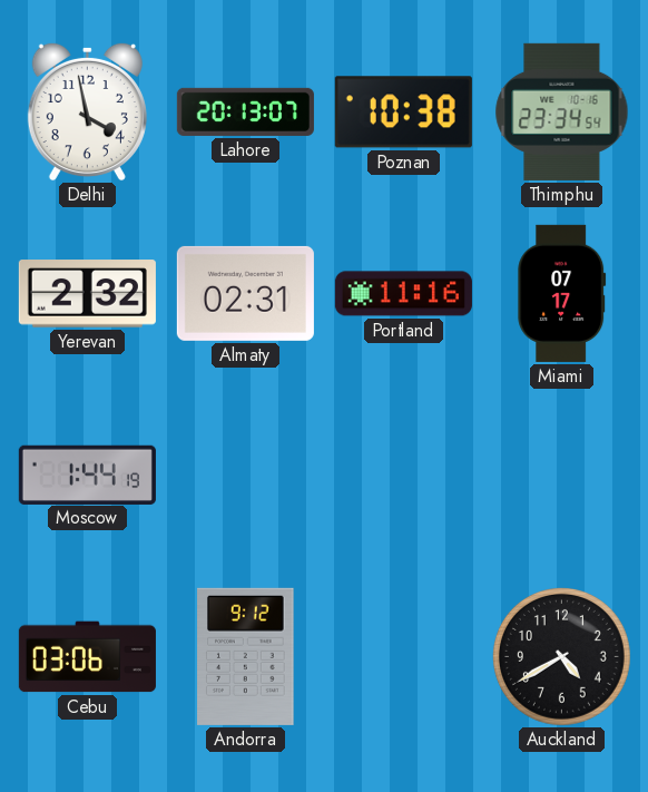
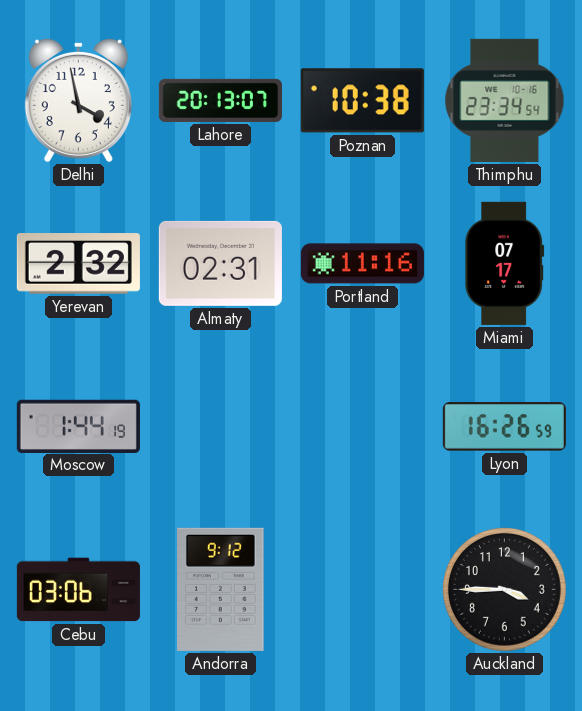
Lyon: none -> 16:26
Auckland: 4:40 -> 3:45
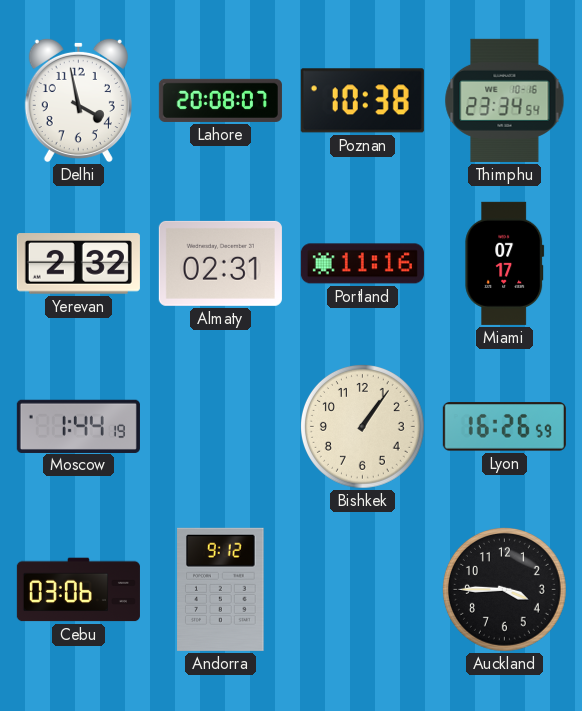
Lahore: 20:13 -> 20:08
Bishkek: none -> 1:06
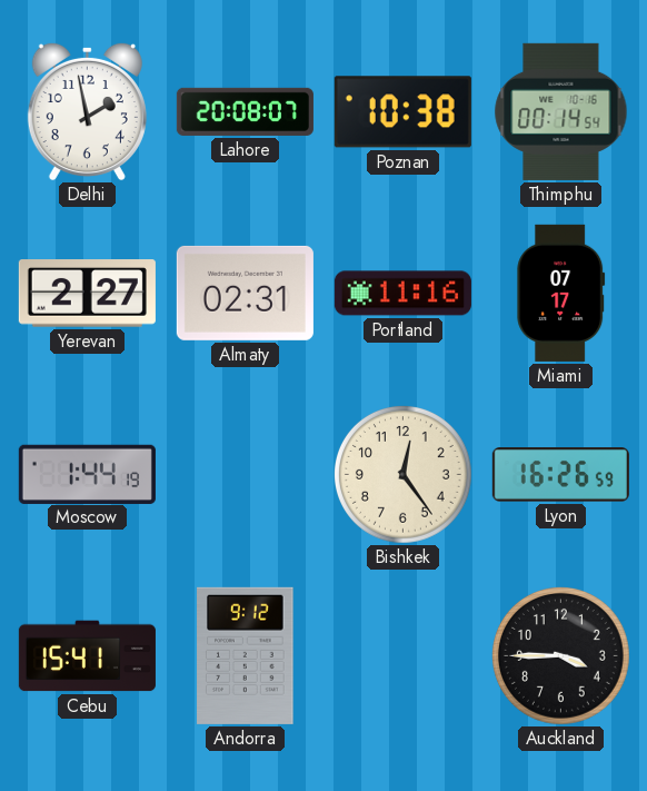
Delhi: 3:58 -> 1:58
Thimphu: 23:34 -> 00:14
Yerevan: 2:32 -> 2:27
Bishkek: 1:06 -> 12:24
Cebu: 03:06 -> 15:41
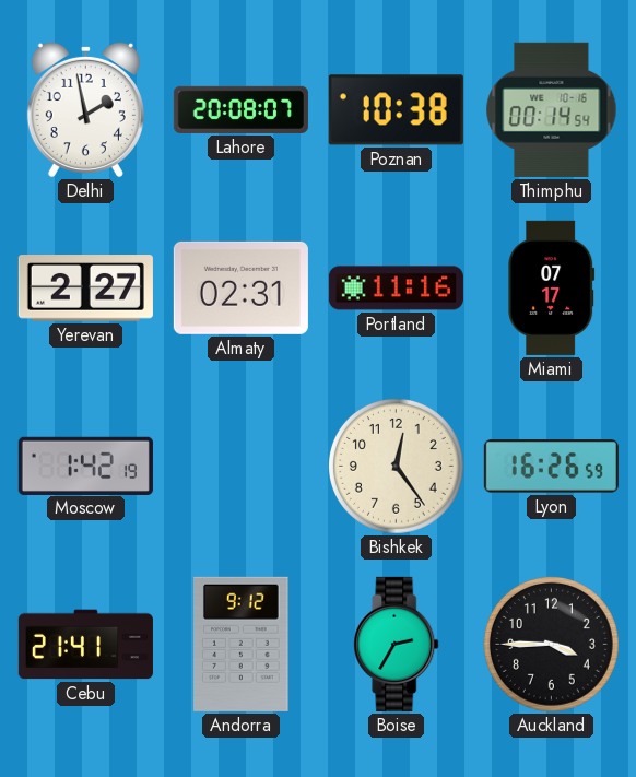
Moscow: 1:44 -> 1:42
Cebu: 15:41 -> 21:41
Boise: none -> 2:35
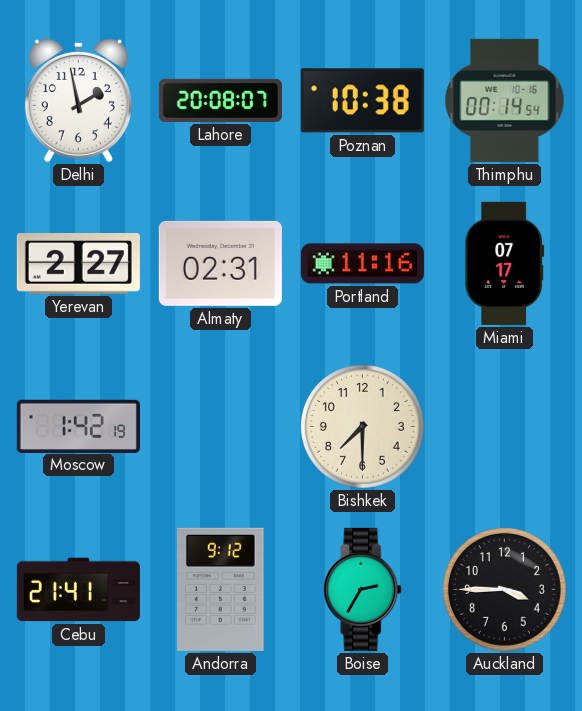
Bishkek: 12:24 -> 7:30
Lyon: 16:26 -> none
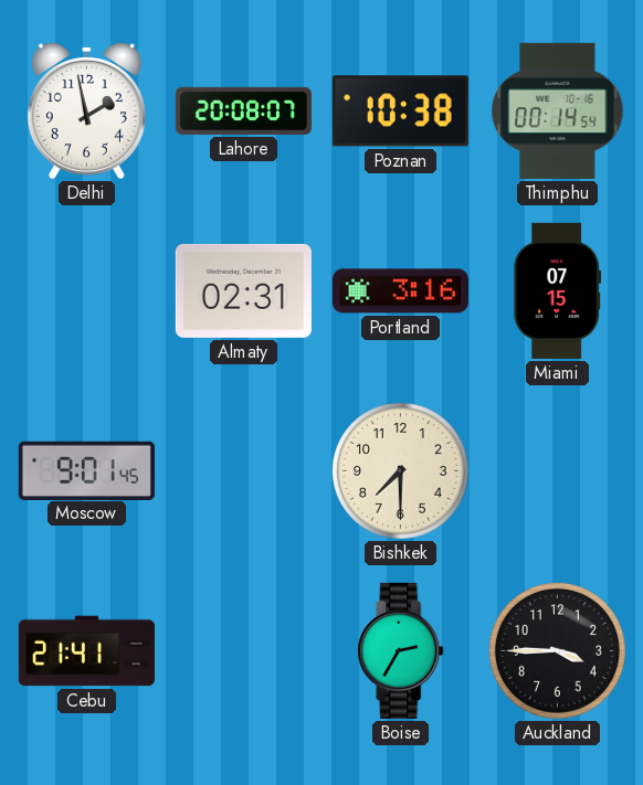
Yerevan: 2:27 -> none
Portland: 11:16 -> 3:16
Miami: 07:17 -> 07:15
Moscow: 1:42 -> 9:01
Andorra: 9:12 -> none
